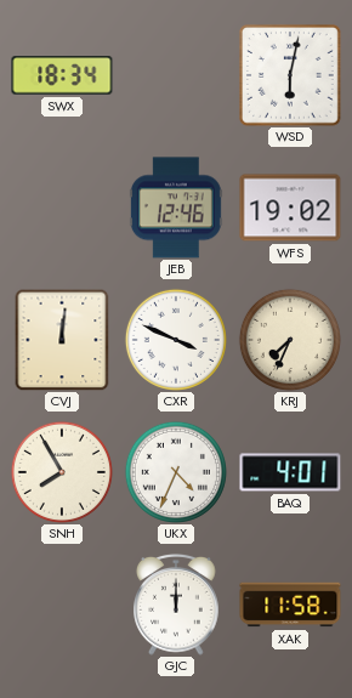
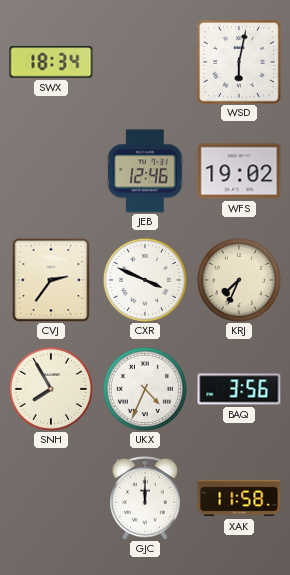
CVJ: 12:01 -> 2:36
BAQ: 4:01 -> 3:56
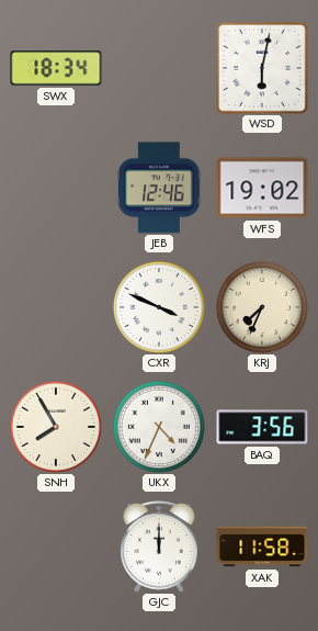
CVJ: 2:36 -> none
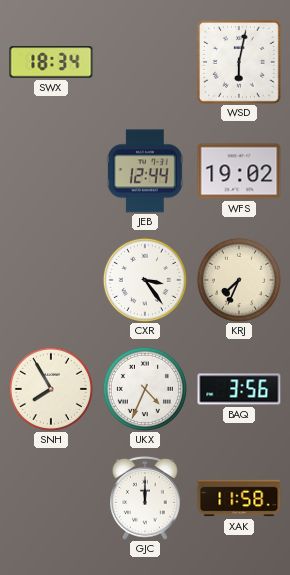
JEB: 12:46 -> 12:44
CXR: 3:49 -> 3:24
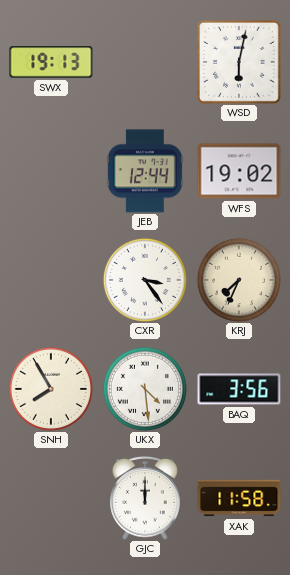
SWX: 18:34 -> 19:13
UKX: 4:34 -> 4:29
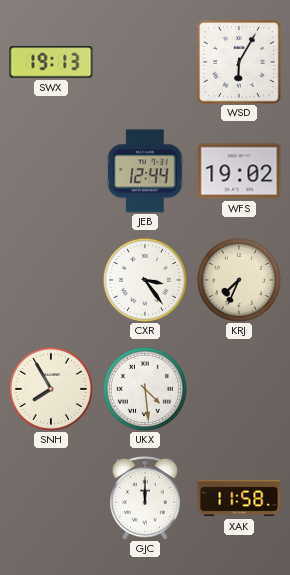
WSD: 6:02 -> 6:05
BAQ: 3:56 -> none
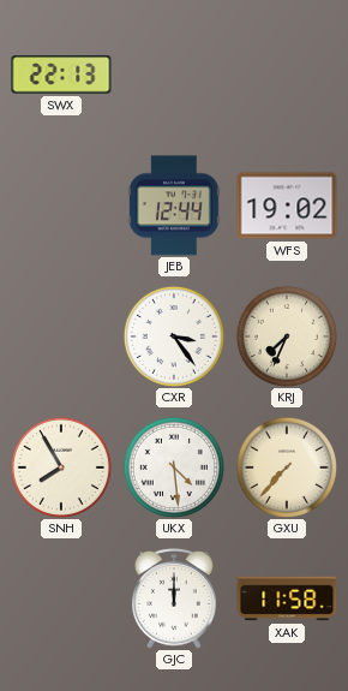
SWX: 19:13 -> 22:13
WSD: 6:05 -> none
GXU: none -> 7:37
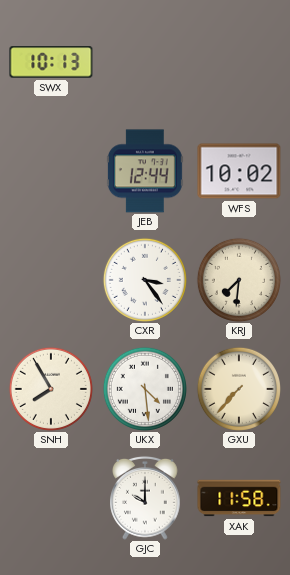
SWX: 22:13 -> 10:13
WFS: 19:02 -> 10:02
KRJ: 7:34 -> 7:31
GJC: 12:00 -> 10:00
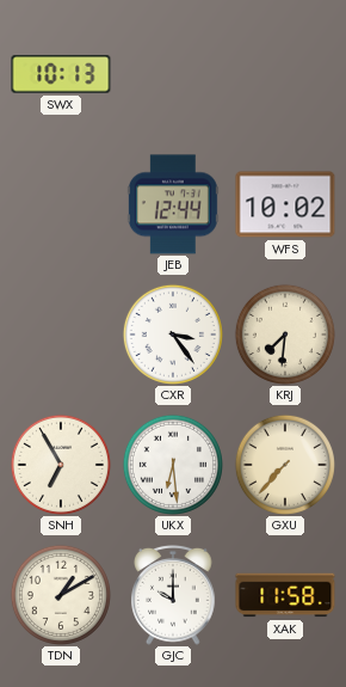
SNH: 7:55 -> 6:55
UKX: 4:29 -> 6:29
TDN: none -> 1:10
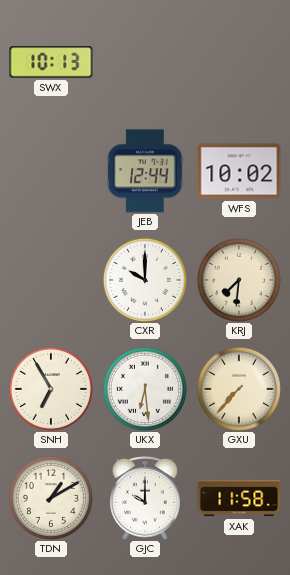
CXR: 3:24 -> 10:00
